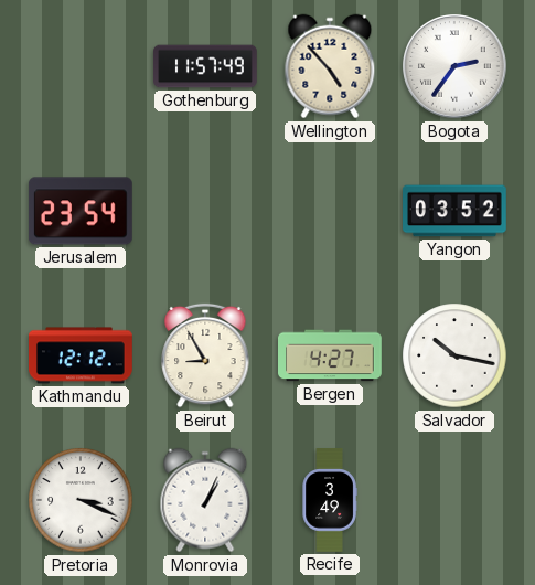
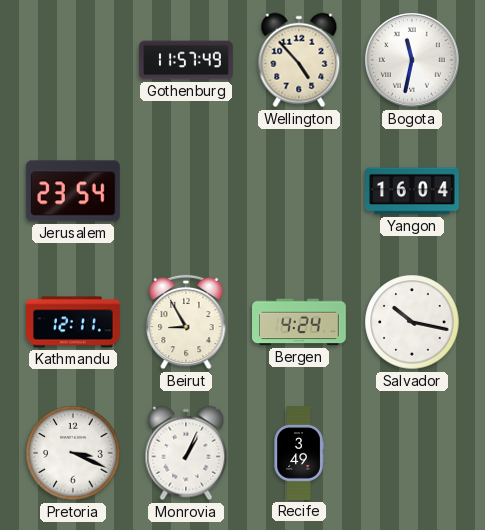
Bogota: 2:36 -> 11:32
Yangon: 03:52 -> 16:04
Kathmandu: 12:12 -> 12:11
Bergen: 4:27 -> 4:24
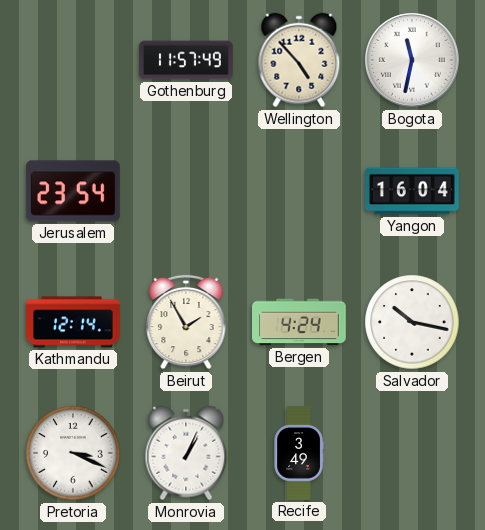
Kathmandu: 12:11 -> 12:14
Beirut: 8:55 -> 1:55
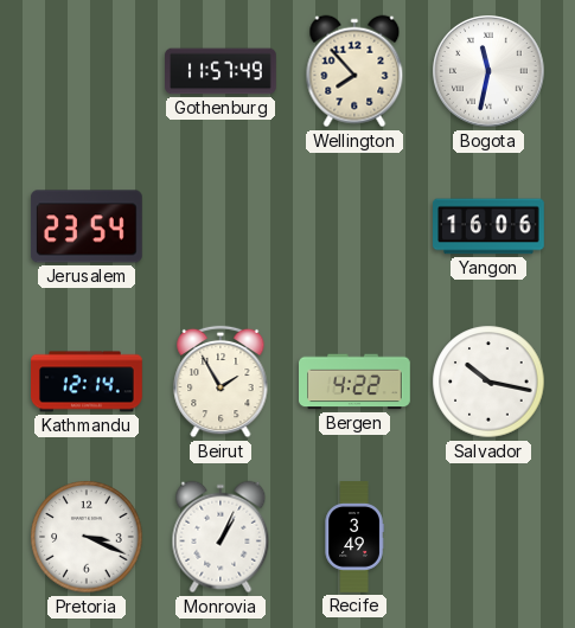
Wellington: 4:53 -> 7:53
Yangon: 16:04 -> 16:06
Bergen: 4:24 -> 4:22
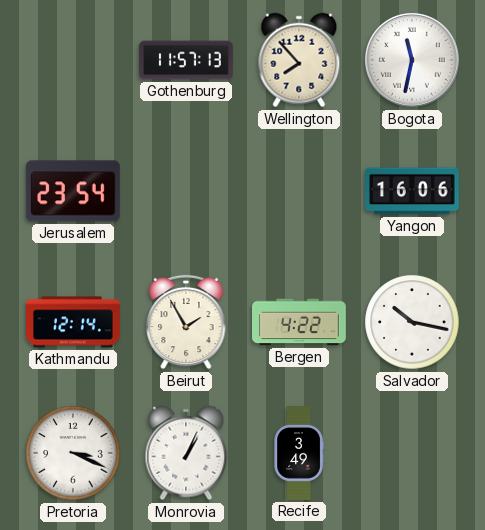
Gothenburg: 11:57:49 -> 11:57:13
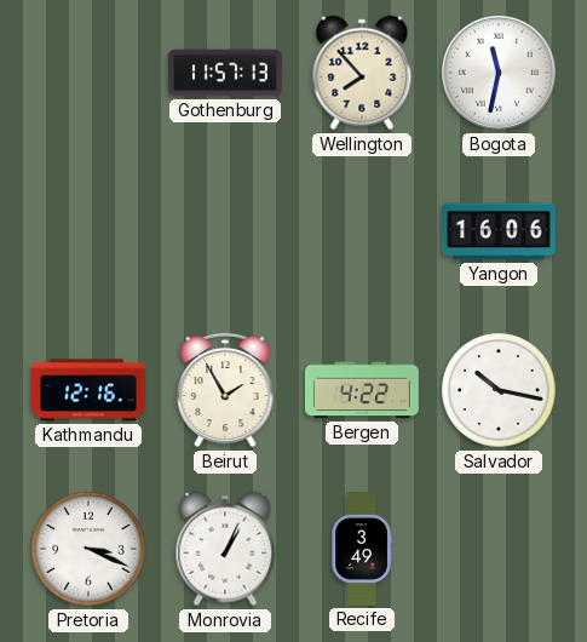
Jerusalem: 23:54 -> none
Kathmandu: 12:14 -> 12:16
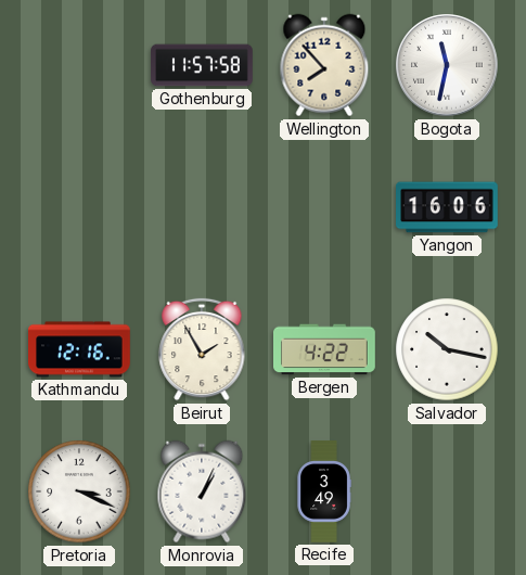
Gothenburg: 11:57:13 -> 11:57:58
